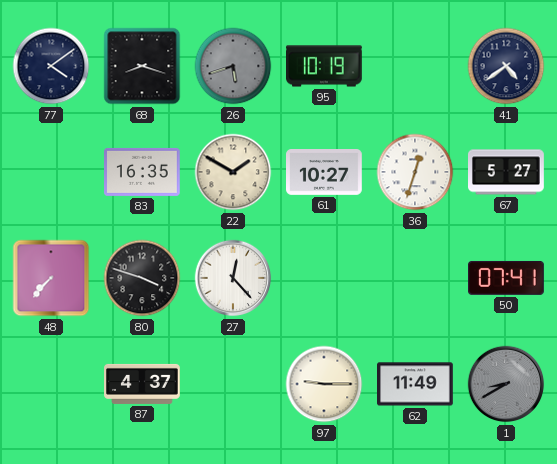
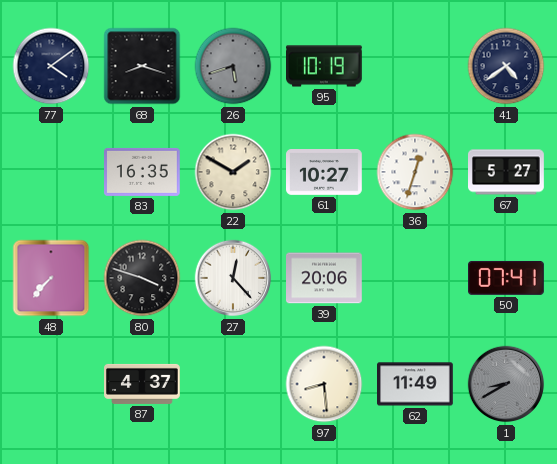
39: none -> 20:06
97: 9:15 -> 8:29
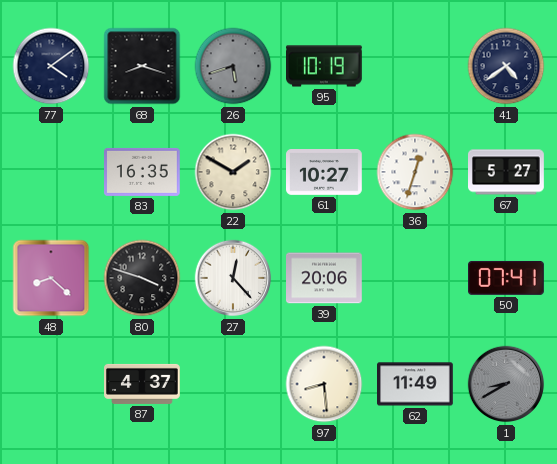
48: 7:37 -> 8:22
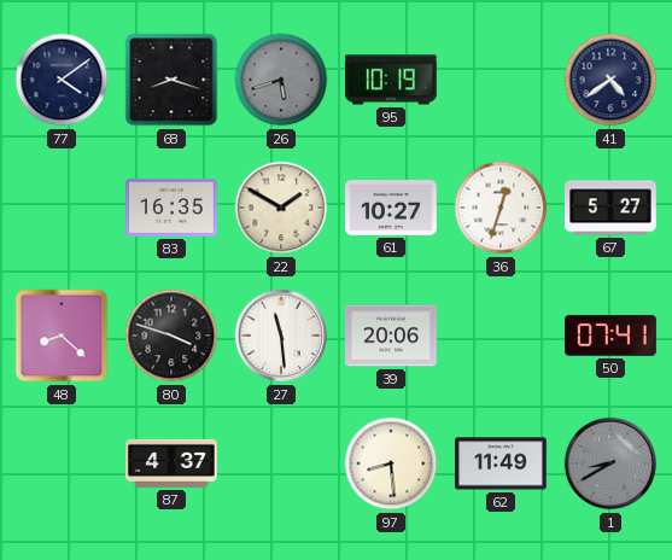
27: 12:23 -> 11:29
